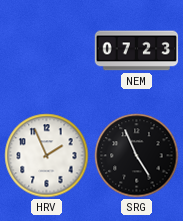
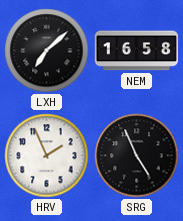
LXH: none -> 7:08
NEM: 07:23 -> 16:58
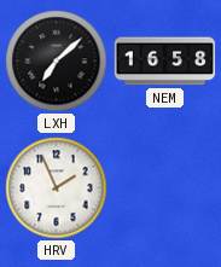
SRG: 4:56 -> none
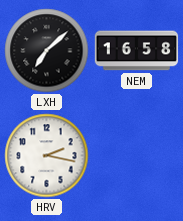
HRV: 1:56 -> 2:17
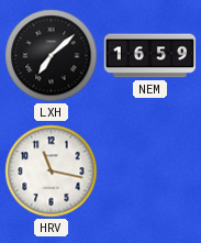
NEM: 16:58 -> 16:59
HRV: 2:17 -> 11:17
